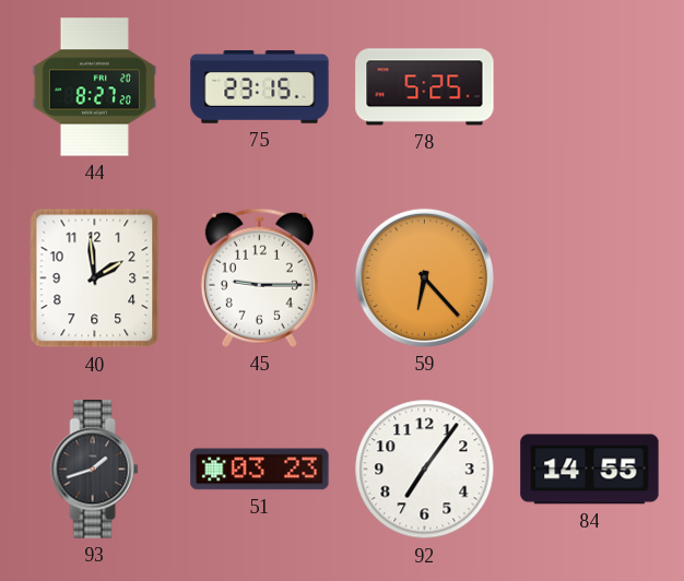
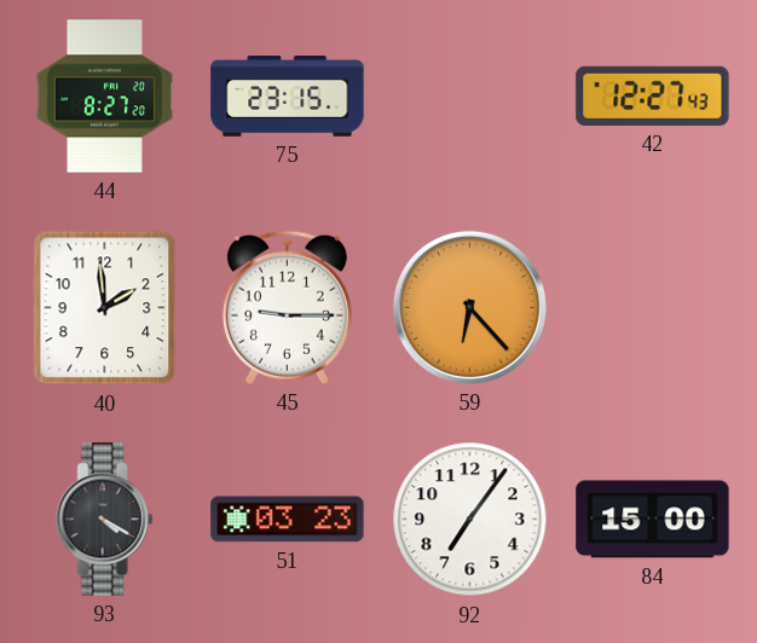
78: 5:25 -> none
42: none -> 12:27
93: 1:42 -> 4:20
84: 14:55 -> 15:00
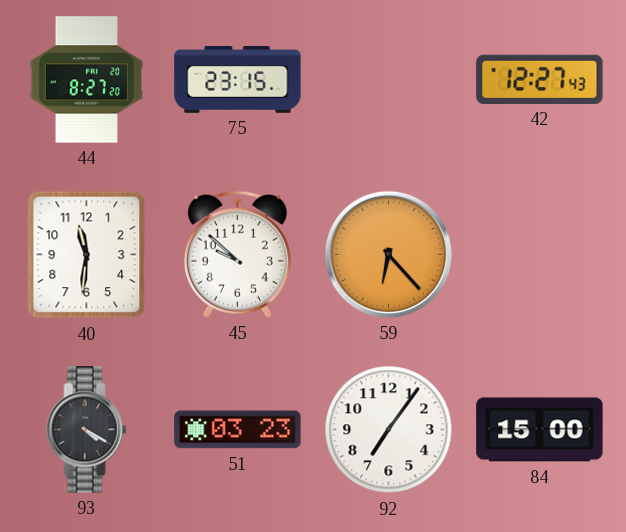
40: 1:59 -> 11:31
45: 9:15 -> 9:52
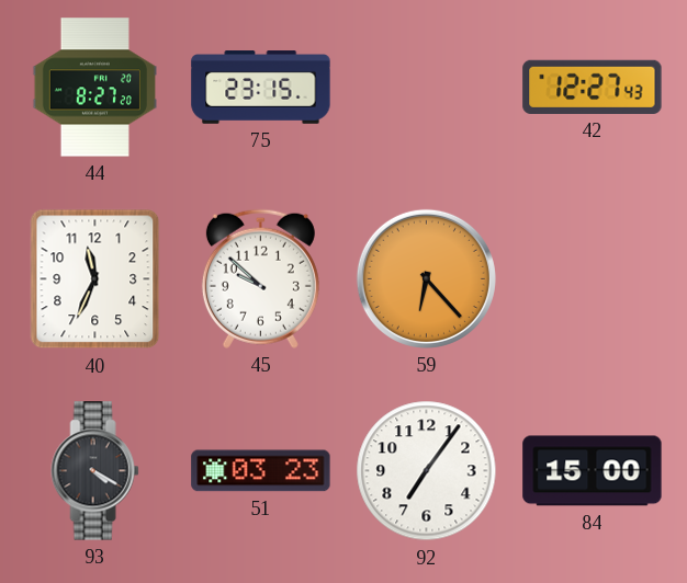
40: 11:31 -> 11:34
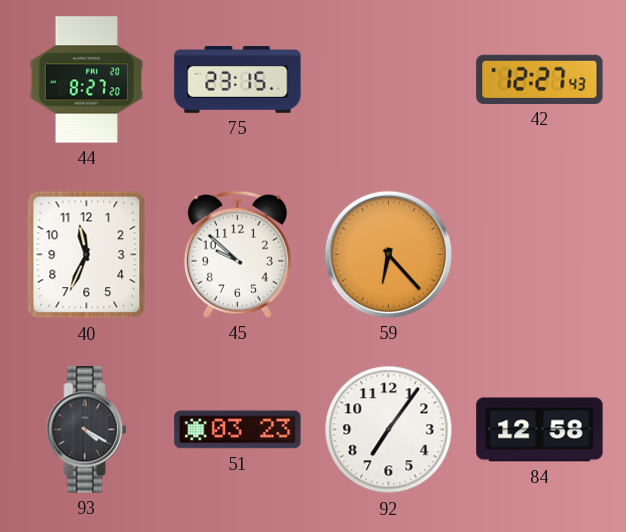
84: 15:00 -> 12:58
